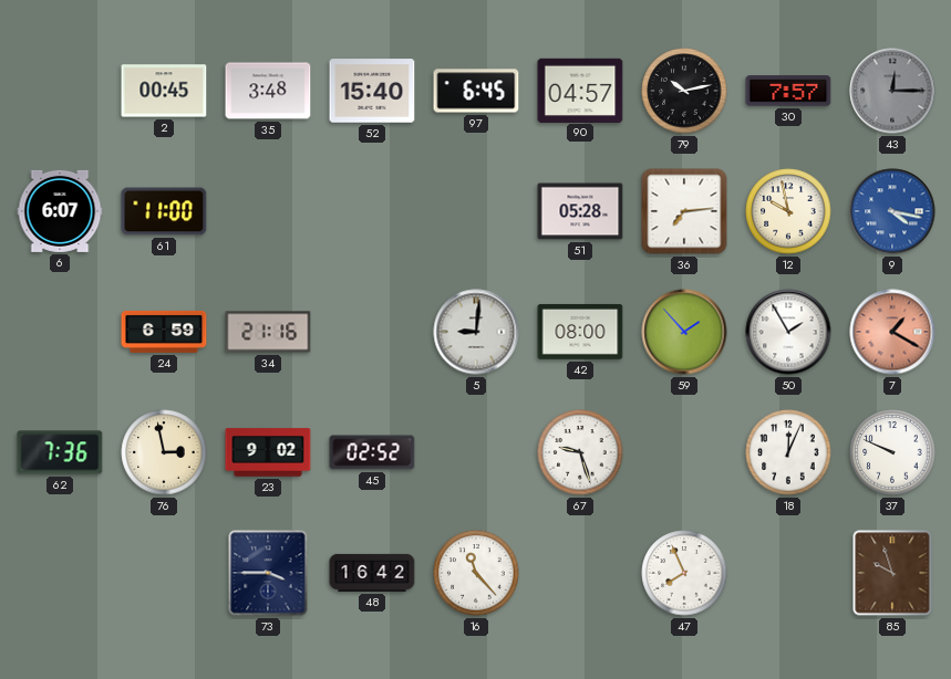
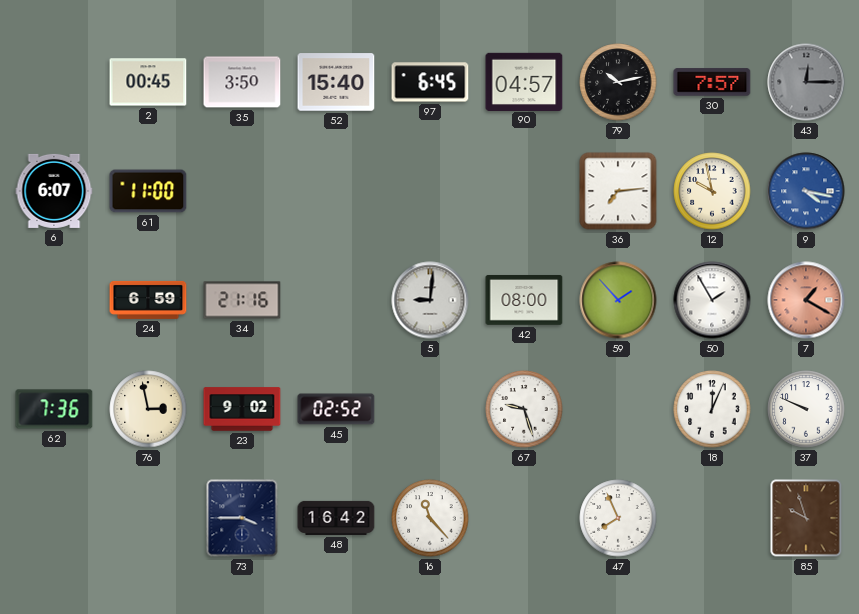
35: 3:48 -> 3:50
51: 05:28 -> none
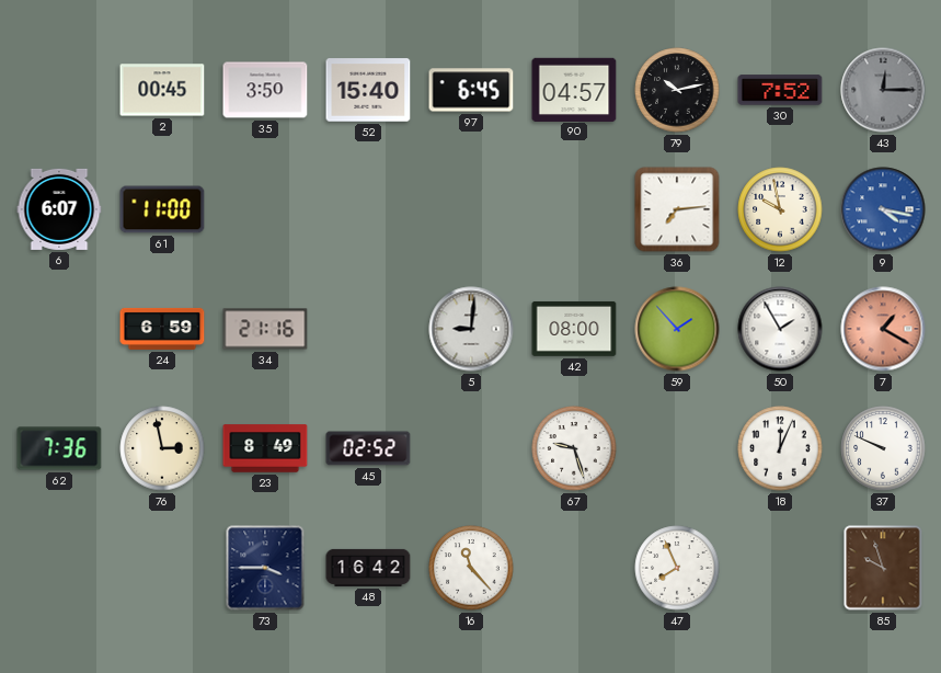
30: 7:57 -> 7:52
23: 9:02 -> 8:49
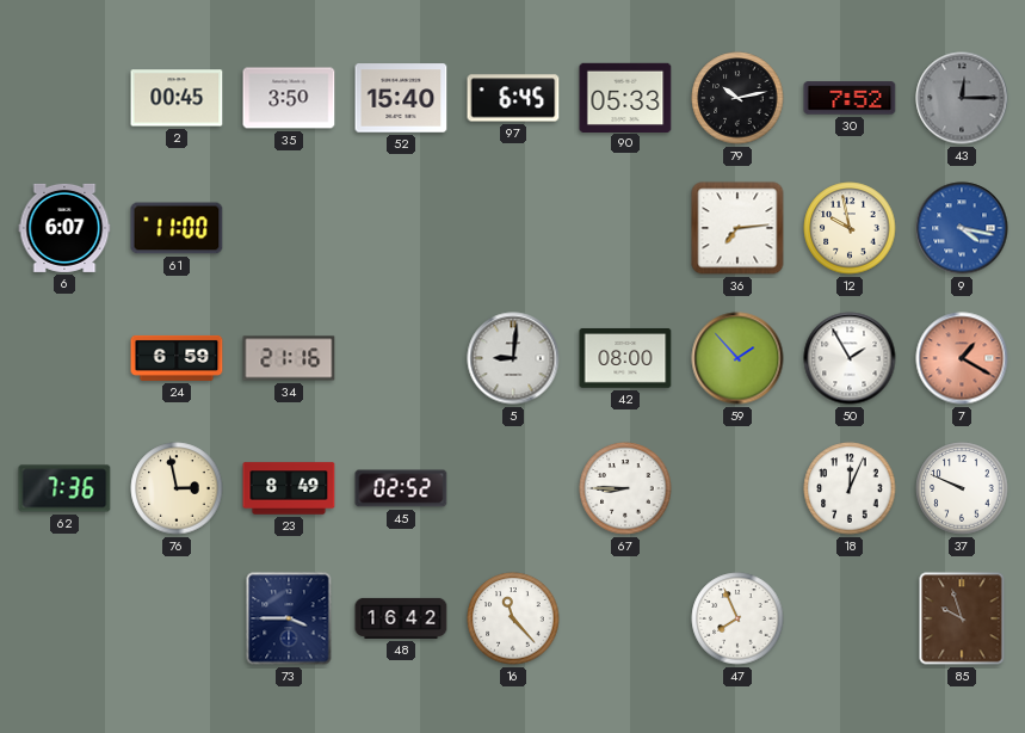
90: 04:57 -> 05:33
67: 9:27 -> 8:45
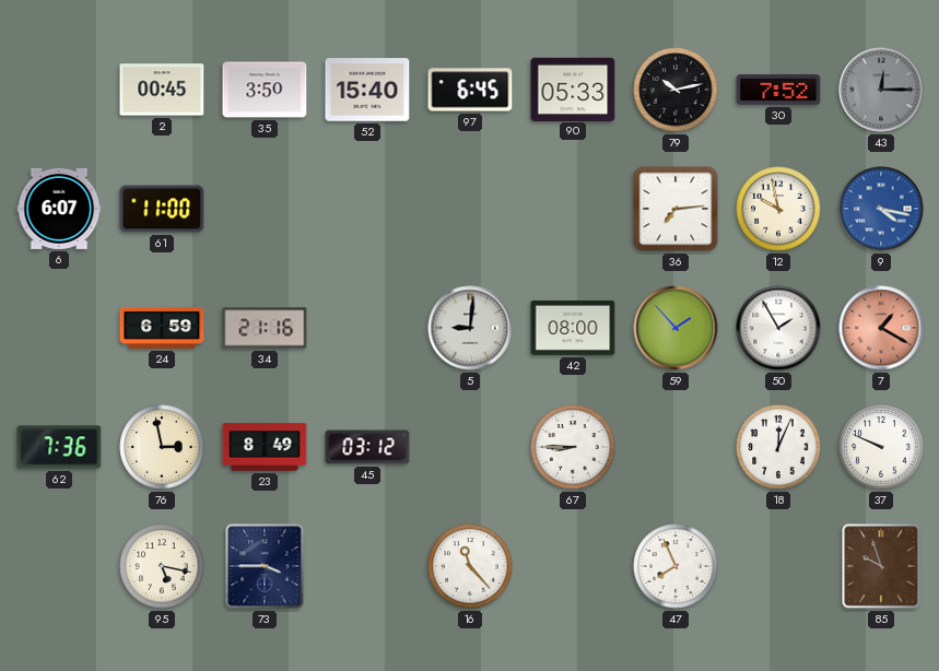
45: 02:52 -> 03:12
95: none -> 5:17
48: 16:42 -> none
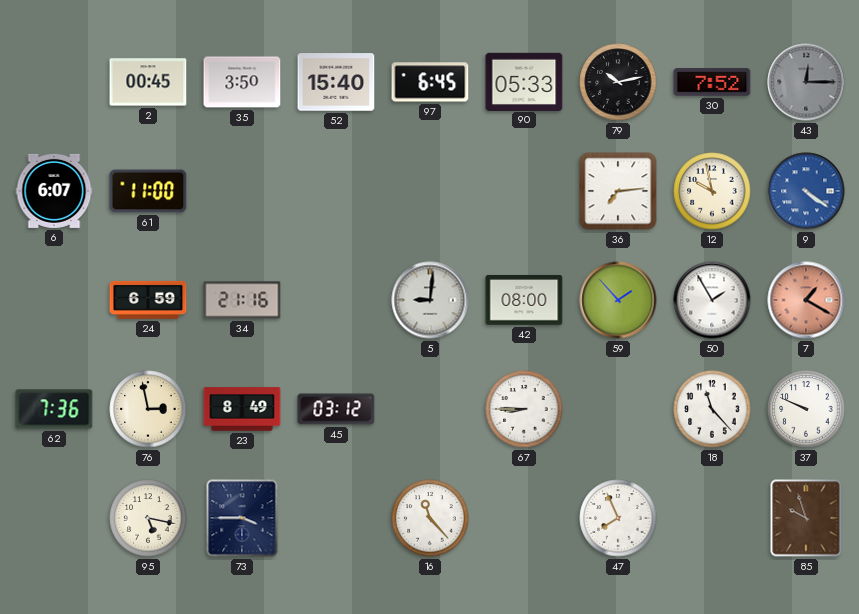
9: 4:17 -> 4:21
18: 12:04 -> 11:23
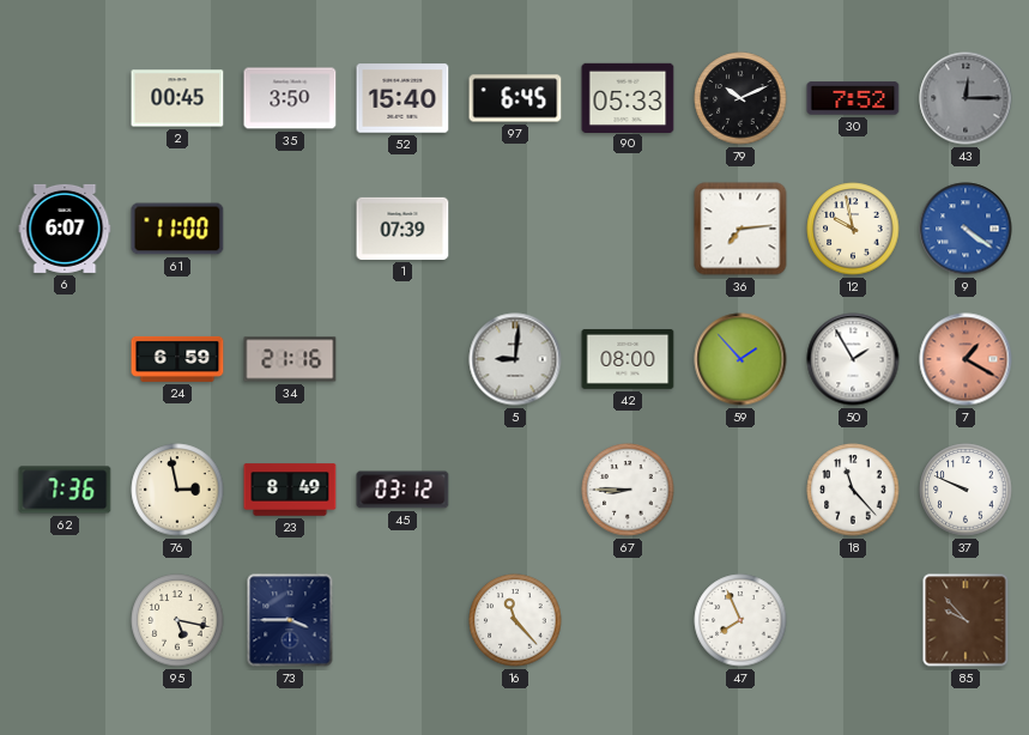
79: 10:13 -> 10:11
1: none -> 07:39
85: 9:57 -> 9:53
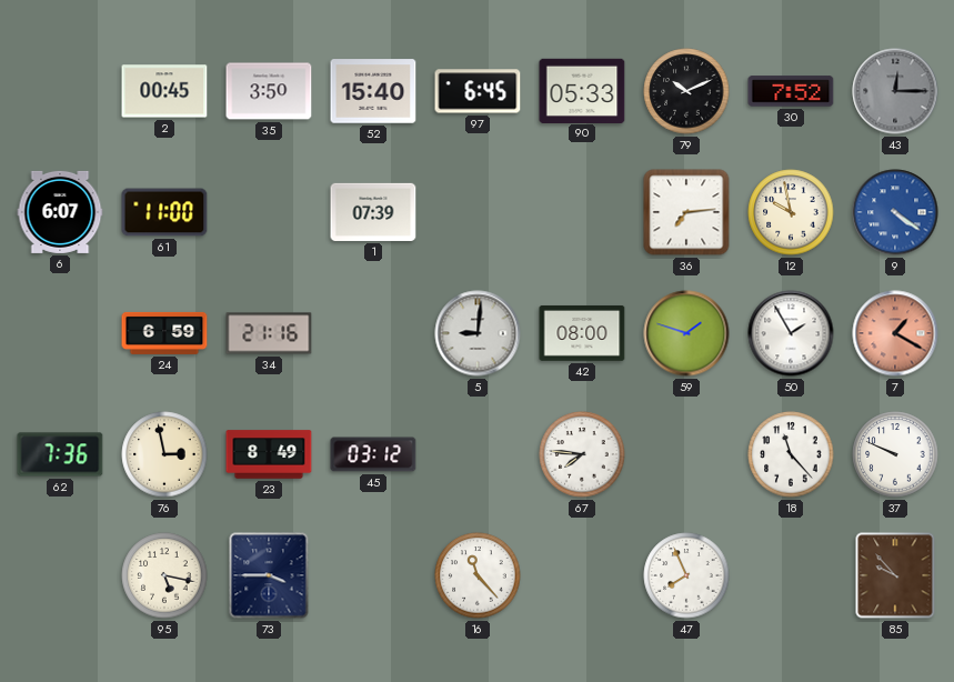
59: 1:53 -> 1:48
67: 8:45 -> 7:46
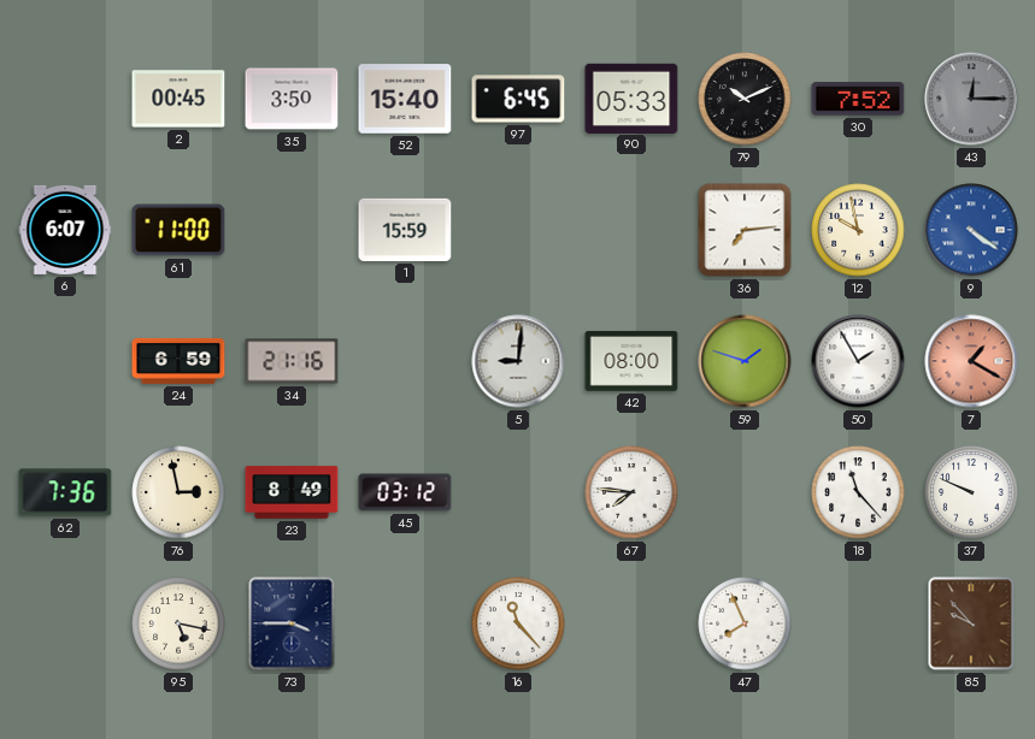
1: 07:39 -> 15:59
